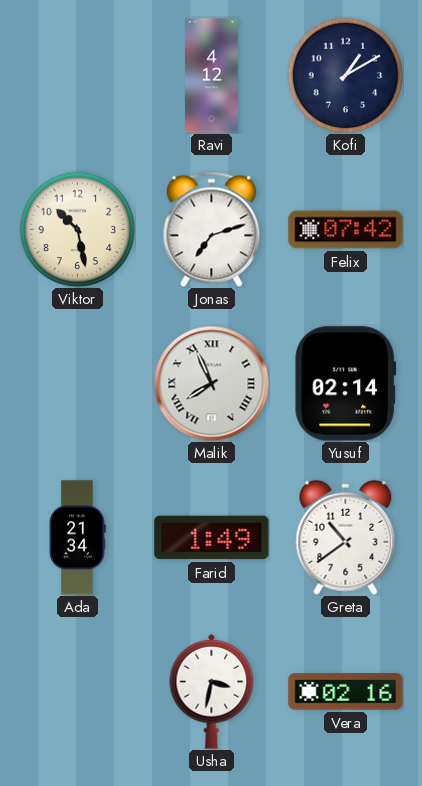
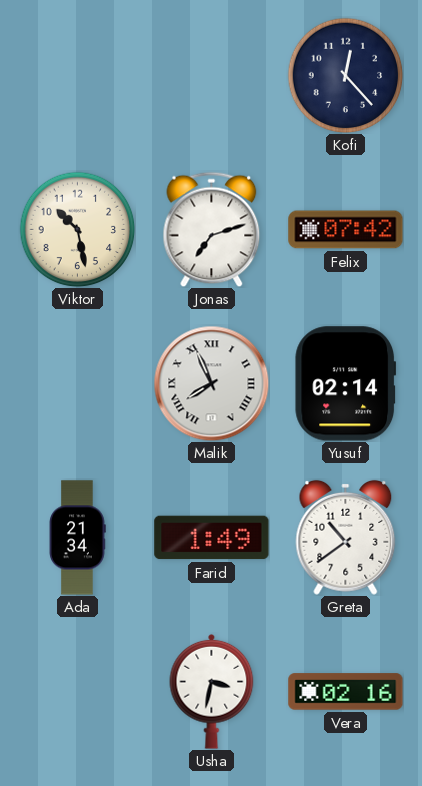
Ravi: 4:12 -> none
Kofi: 1:10 -> 12:23
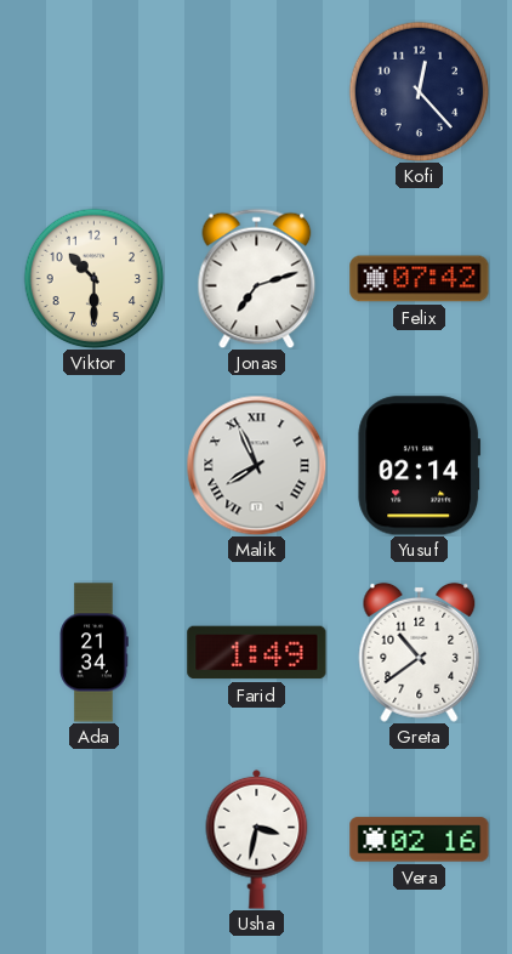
Viktor: 10:28 -> 10:30
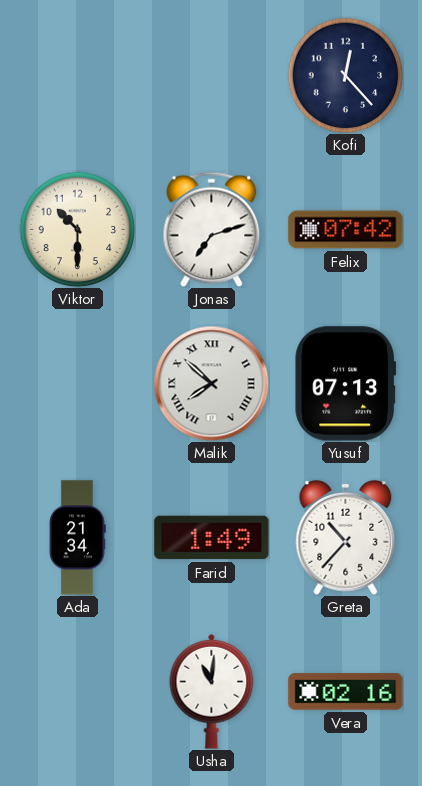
Malik: 7:56 -> 7:52
Yusuf: 02:14 -> 07:13
Greta: 10:39 -> 10:37
Usha: 3:32 -> 11:01
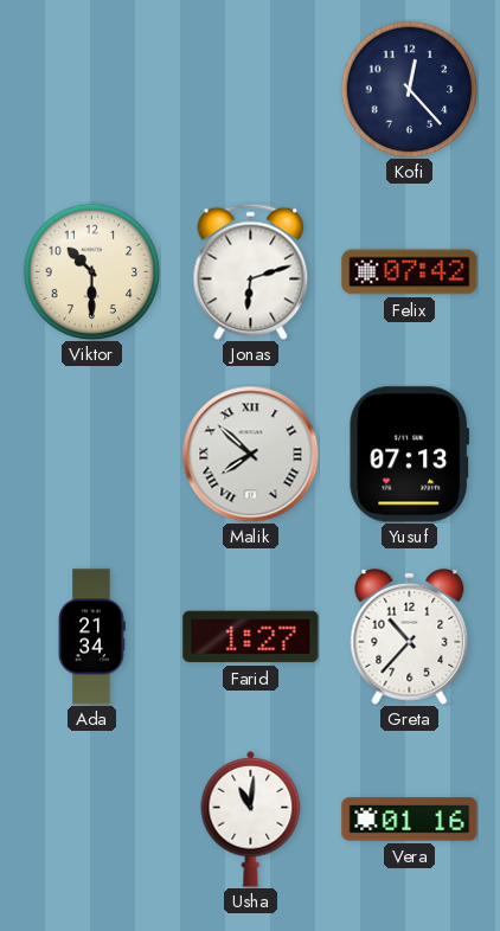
Jonas: 7:12 -> 6:12
Farid: 1:49 -> 1:27
Vera: 02:16 -> 01:16
